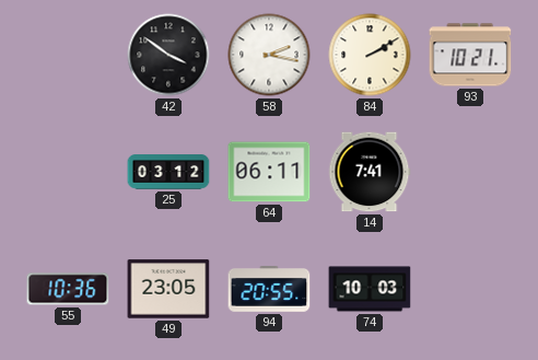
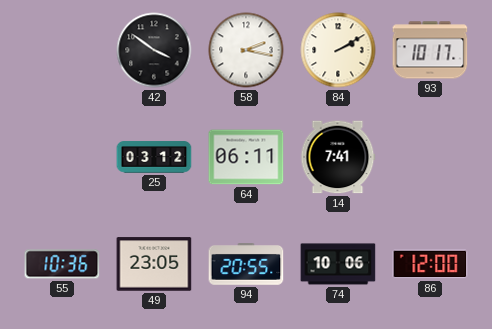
93: 10:21 -> 10:17
74: 10:03 -> 10:06
86: none -> 12:00
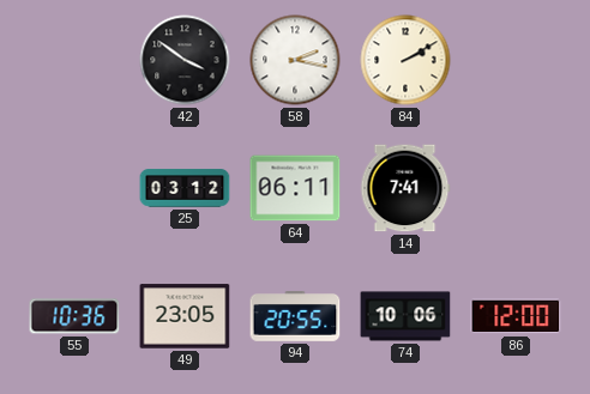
93: 10:17 -> none
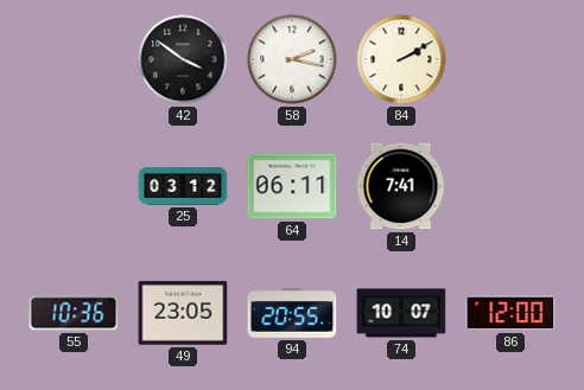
74: 10:06 -> 10:07
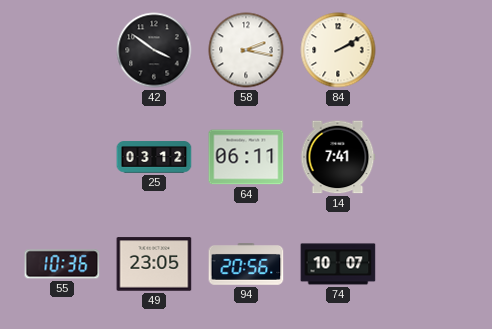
94: 20:55 -> 20:56
86: 12:00 -> none
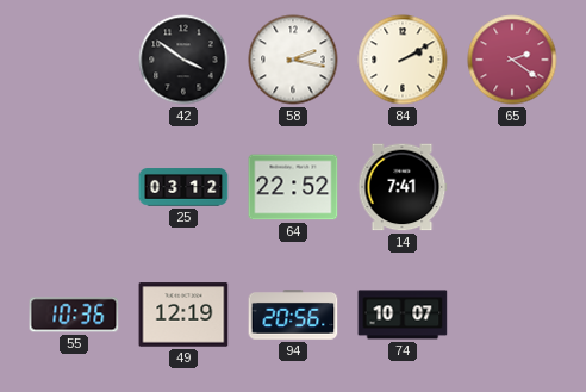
65: none -> 2:21
64: 06:11 -> 22:52
49: 23:05 -> 12:19
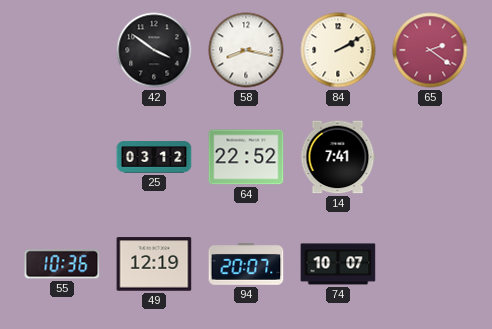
58: 2:17 -> 8:17
94: 20:56 -> 20:07
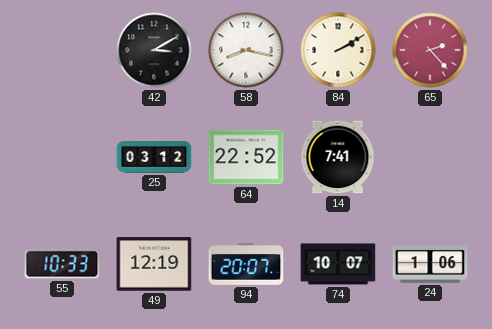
42: 3:51 -> 3:10
65: 2:21 -> 2:23
55: 10:36 -> 10:33
24: none -> 1:06
